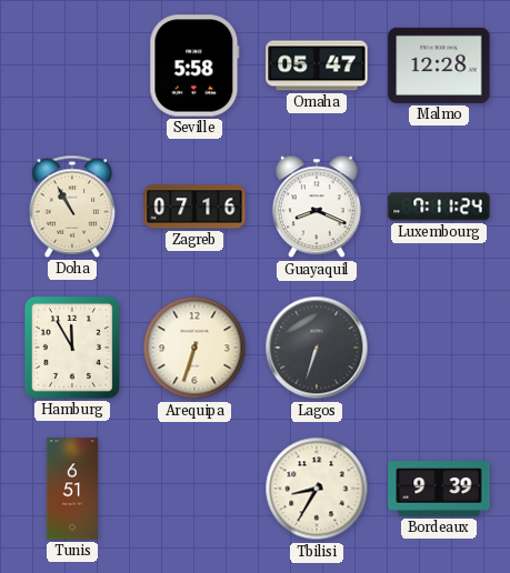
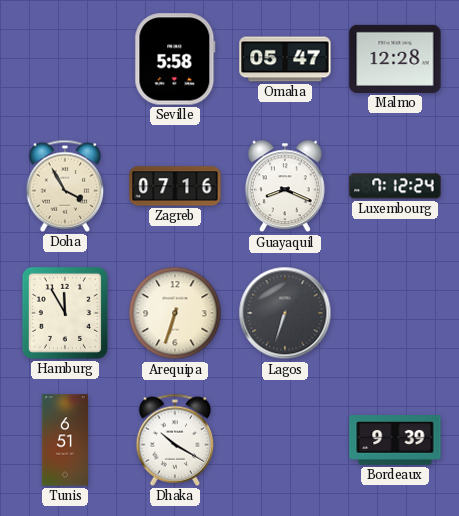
Doha: 10:55 -> 3:55
Luxembourg: 7:11 -> 7:12
Dhaka: none -> 10:20
Tbilisi: 8:35 -> none
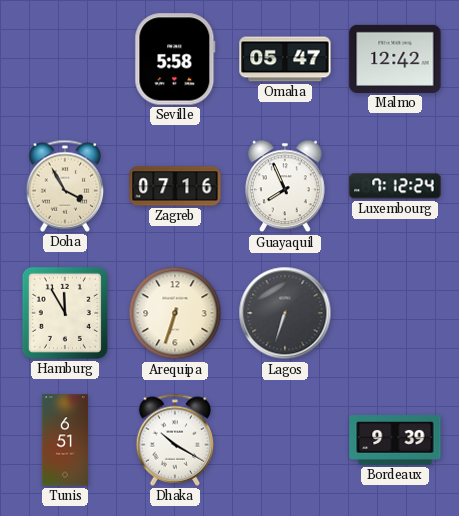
Malmo: 12:28 -> 12:42
Guayaquil: 8:19 -> 7:56
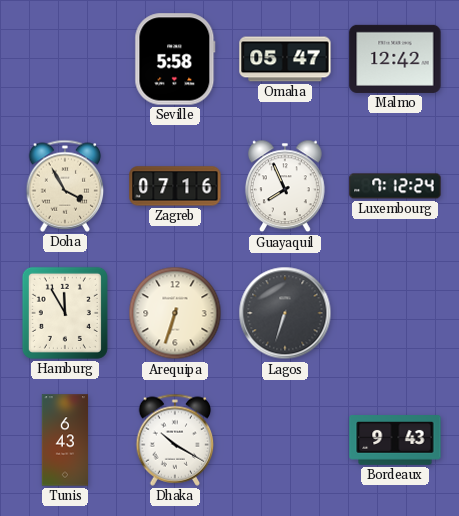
Tunis: 6:51 -> 6:43
Bordeaux: 9:39 -> 9:43
